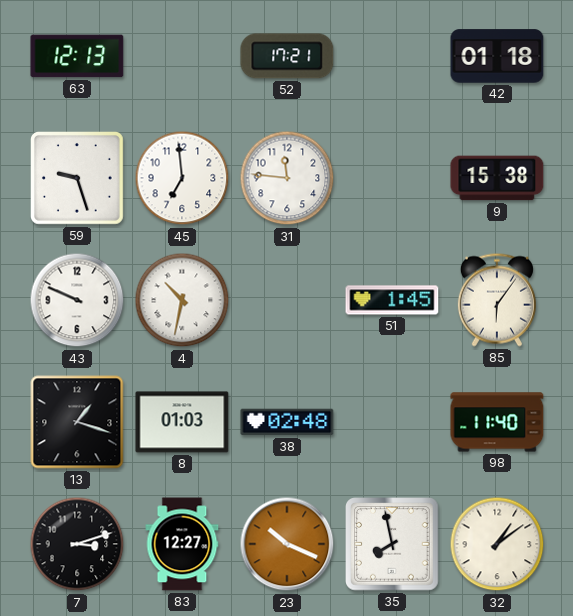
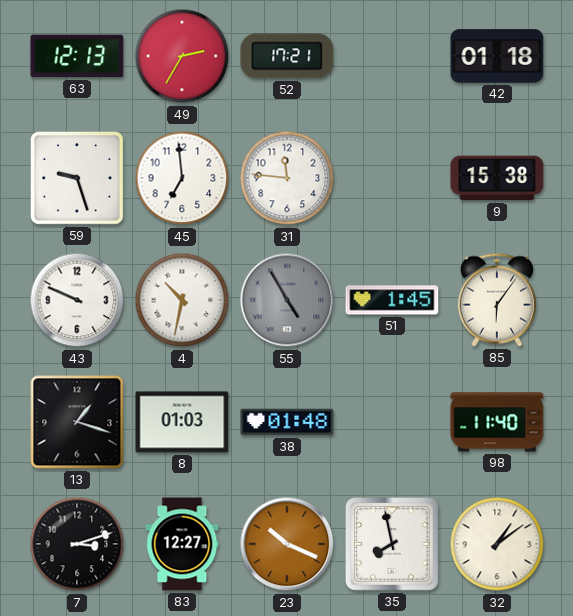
49: none -> 2:35
55: none -> 4:55
38: 02:48 -> 01:48
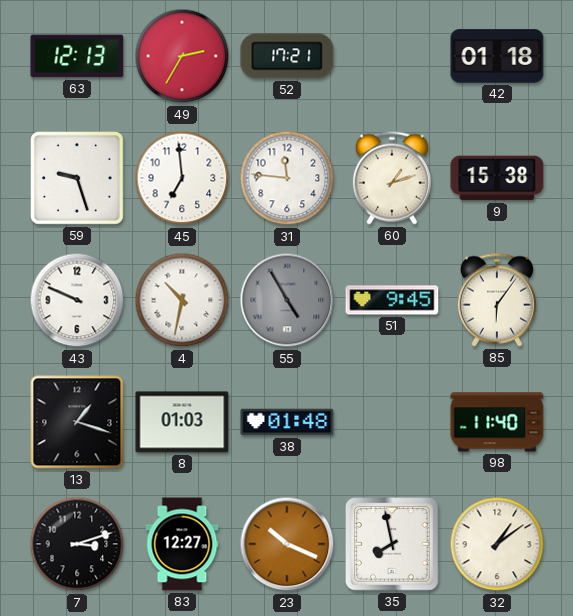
60: none -> 1:12
51: 1:45 -> 9:45
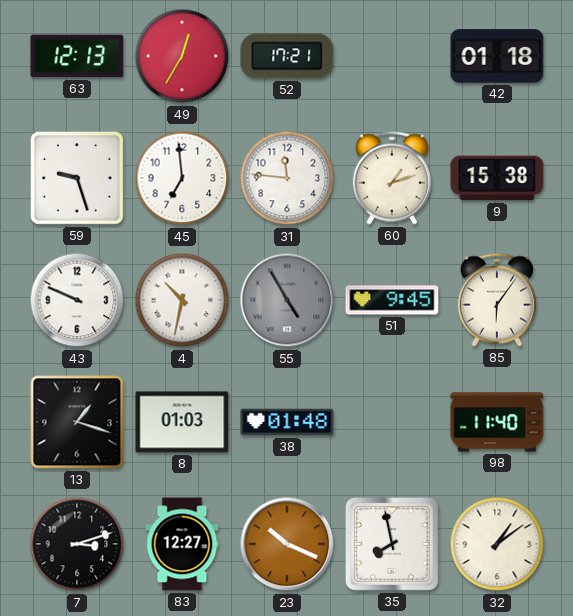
49: 2:35 -> 12:35
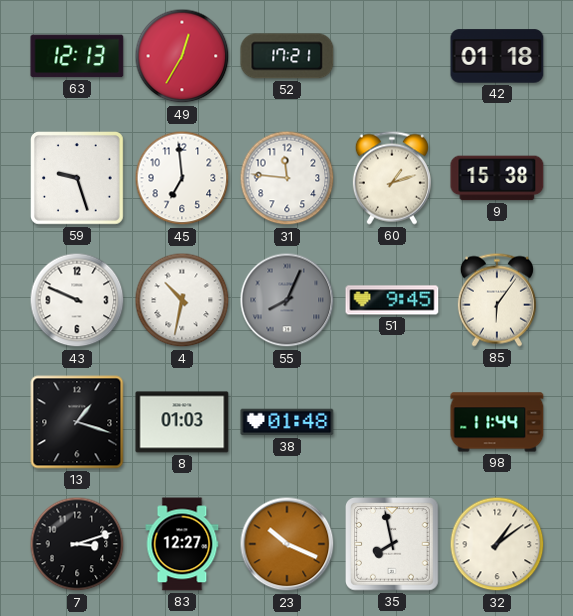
55: 4:55 -> 8:04
98: 11:40 -> 11:44
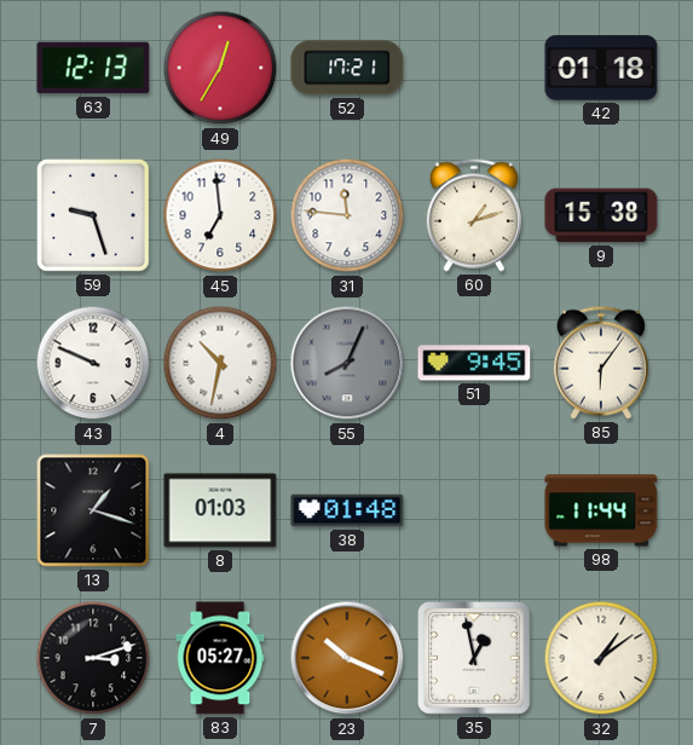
83: 12:27 -> 05:27
35: 7:58 -> 12:58
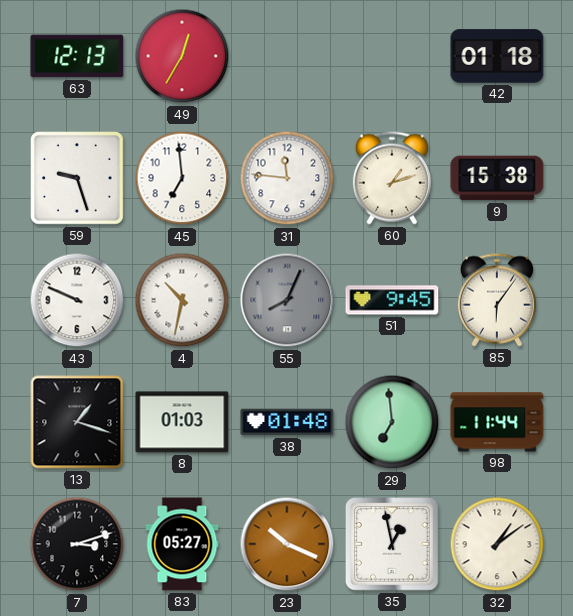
52: 17:21 -> none
29: none -> 6:59
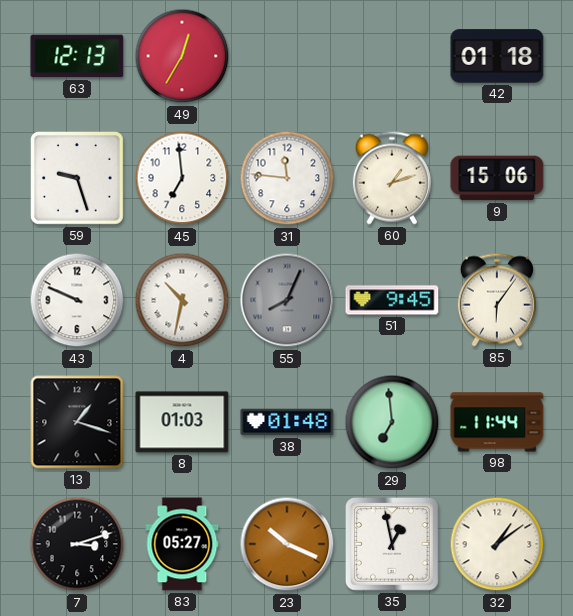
9: 15:38 -> 15:06
